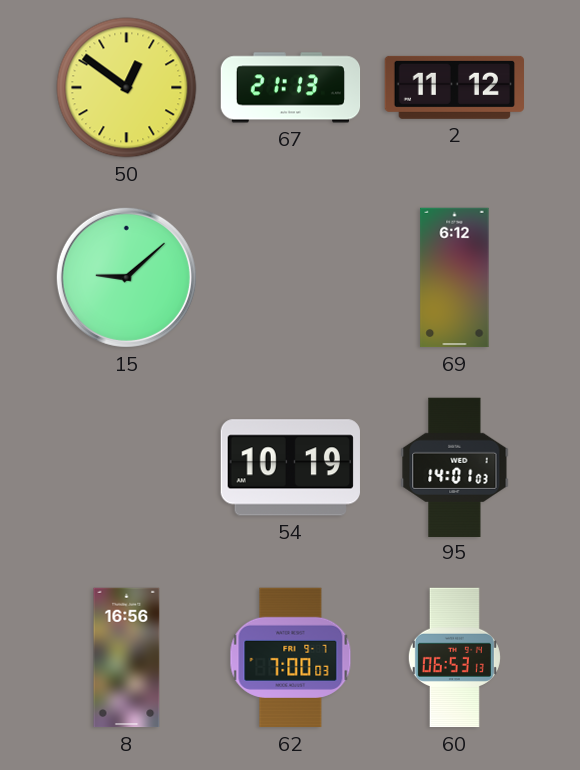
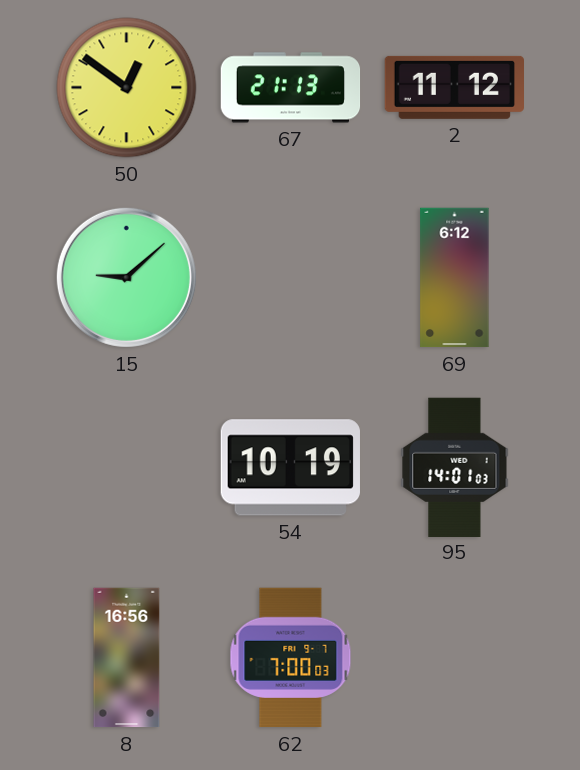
60: 06:53 -> none
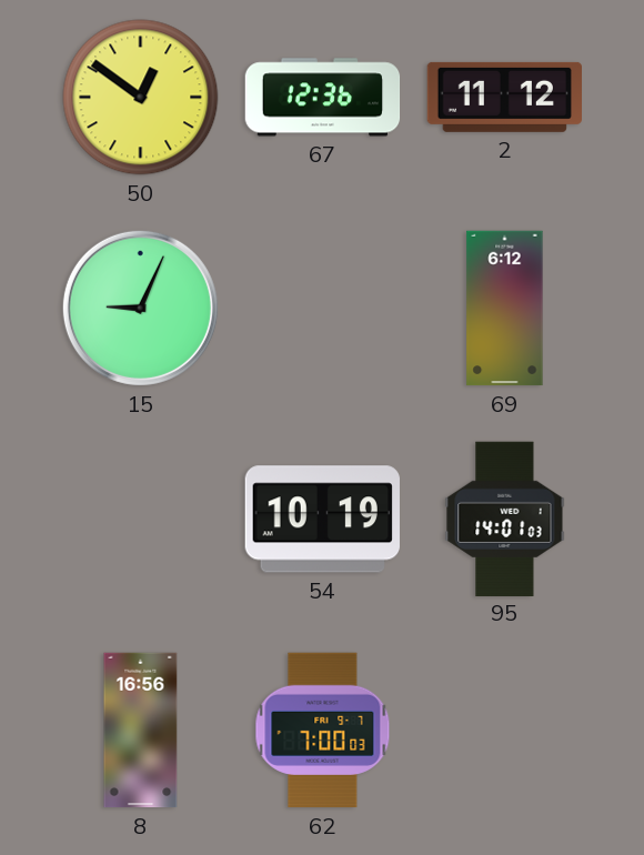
67: 21:13 -> 12:36
15: 9:08 -> 9:04
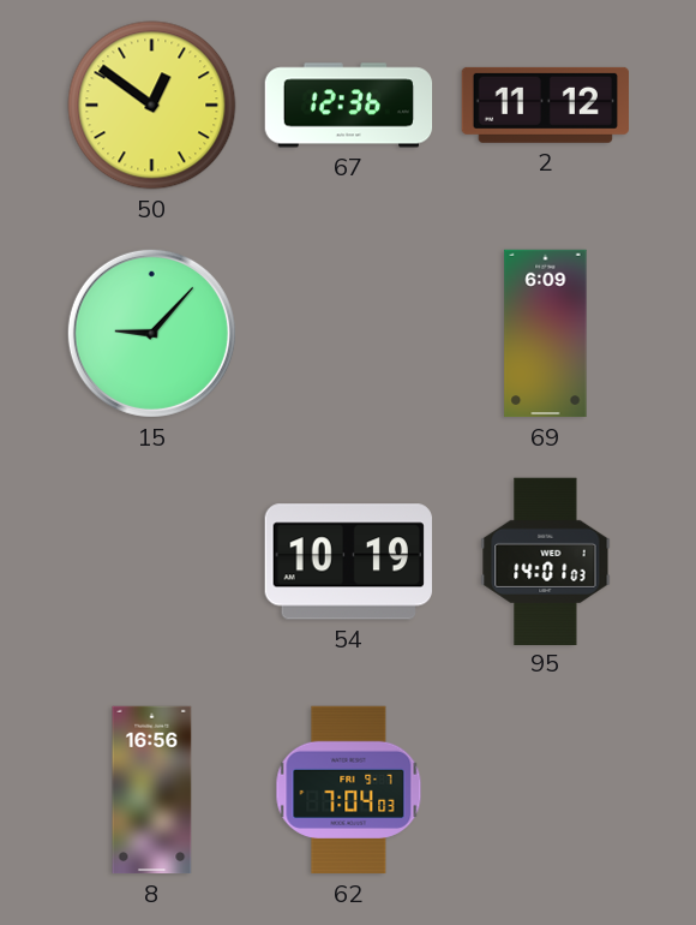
15: 9:04 -> 9:07
69: 6:12 -> 6:09
62: 7:00 -> 7:04
